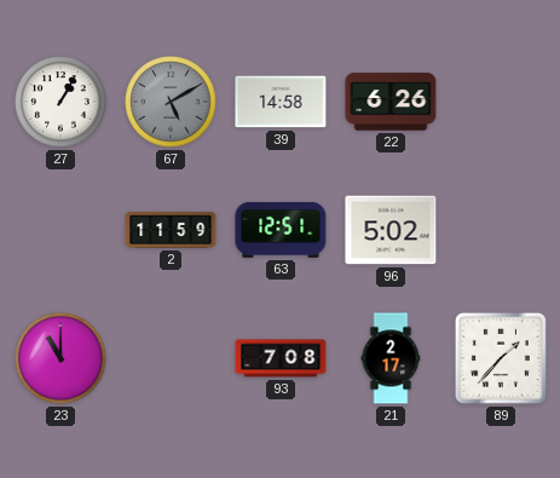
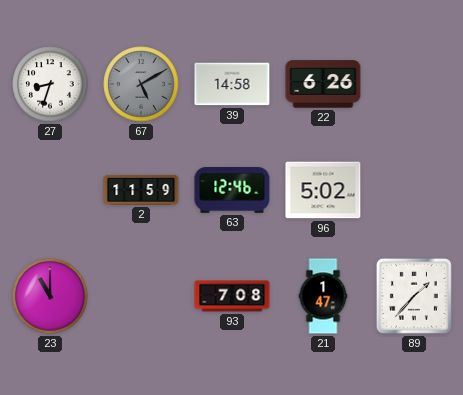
27: 1:05 -> 8:33
63: 12:51 -> 12:46
21: 2:17 -> 1:47
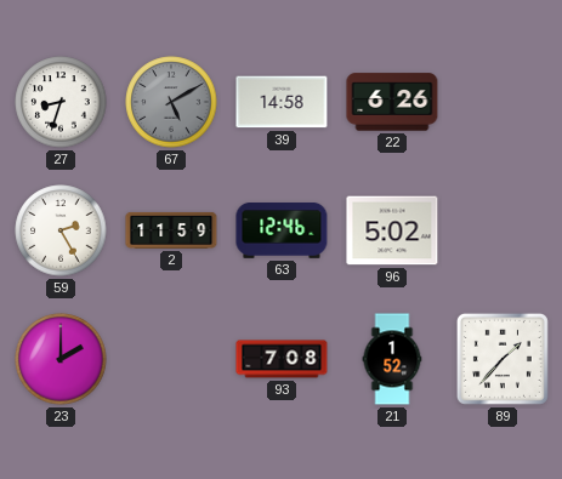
59: none -> 2:25
23: 11:00 -> 2:00
21: 1:47 -> 1:52
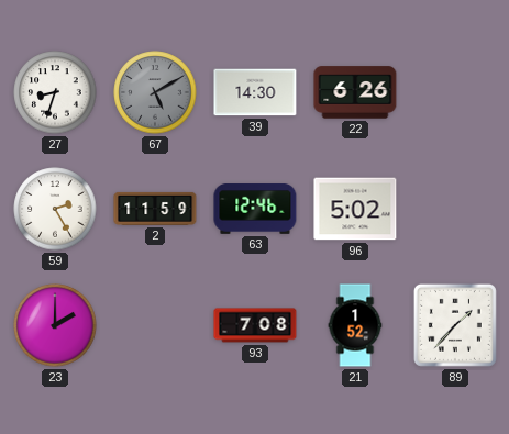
39: 14:58 -> 14:30
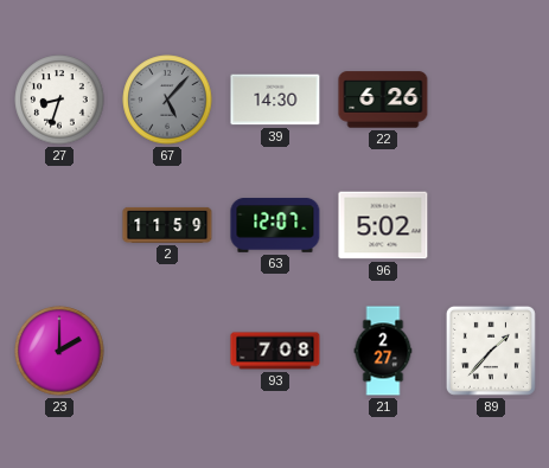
67: 5:10 -> 5:07
59: 2:25 -> none
63: 12:46 -> 12:07
21: 1:52 -> 2:27
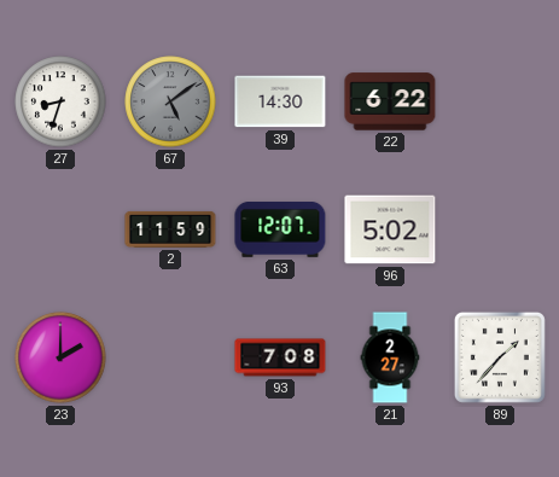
67: 5:07 -> 5:09
22: 6:26 -> 6:22
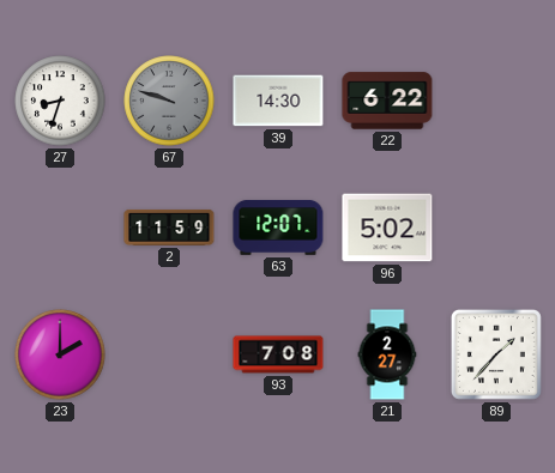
67: 5:09 -> 9:48
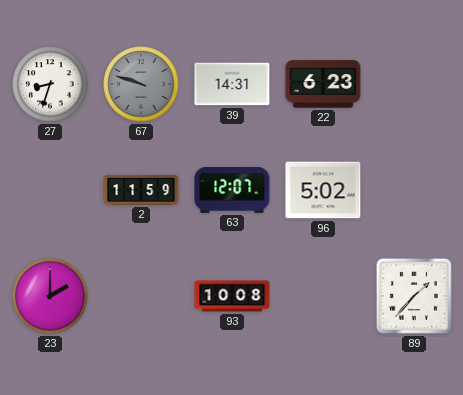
39: 14:30 -> 14:31
22: 6:22 -> 6:23
93: 7:08 -> 10:08
21: 2:27 -> none
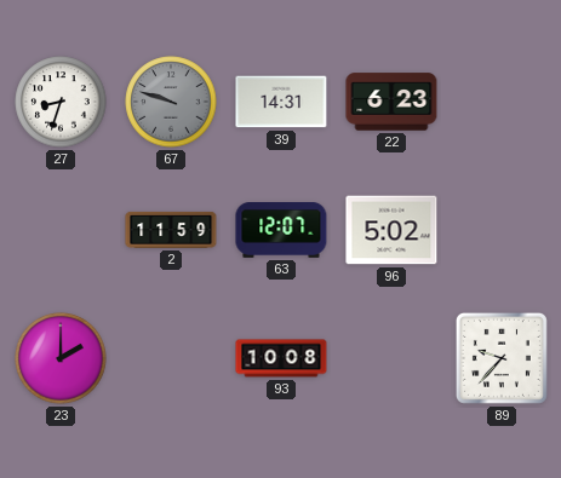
89: 1:37 -> 9:37
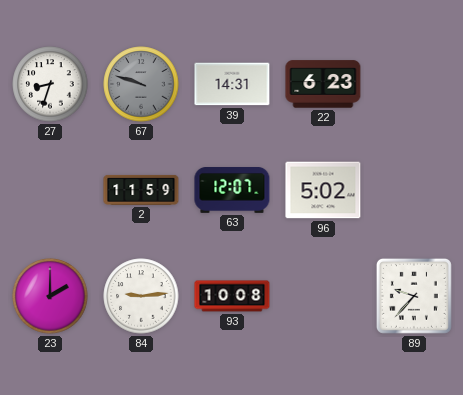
84: none -> 9:14
